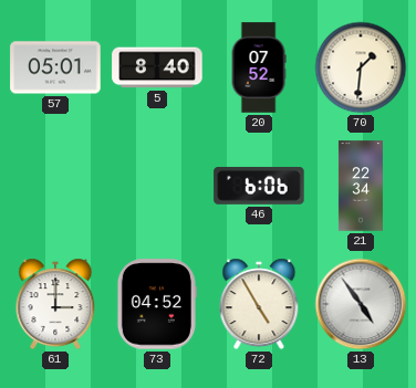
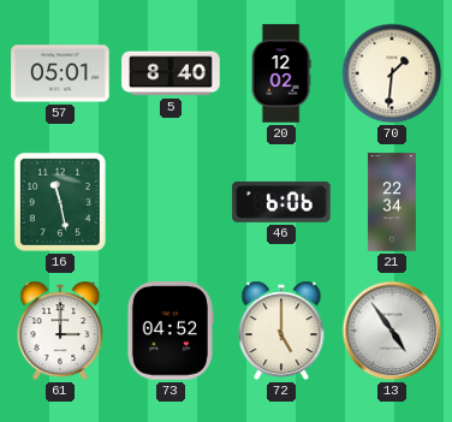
20: 07:52 -> 12:02
16: none -> 11:28
72: 4:55 -> 5:00
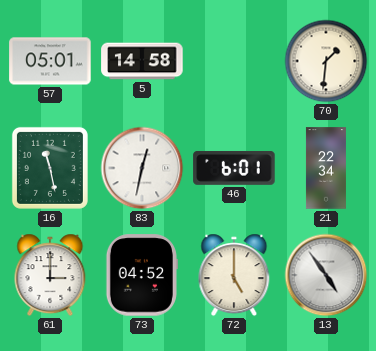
5: 8:40 -> 14:58
20: 12:02 -> none
83: none -> 12:32
46: 6:06 -> 6:01
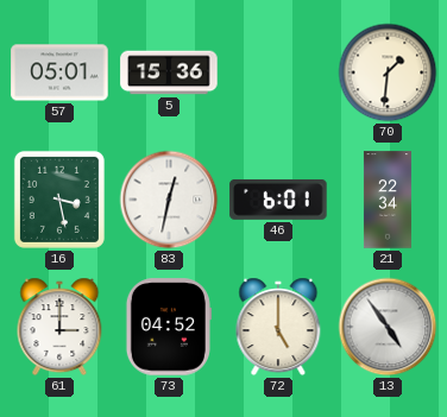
5: 14:58 -> 15:36
16: 11:28 -> 3:28
